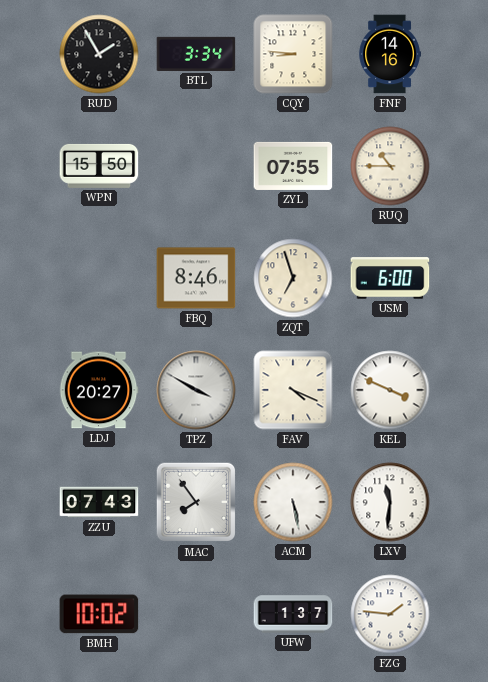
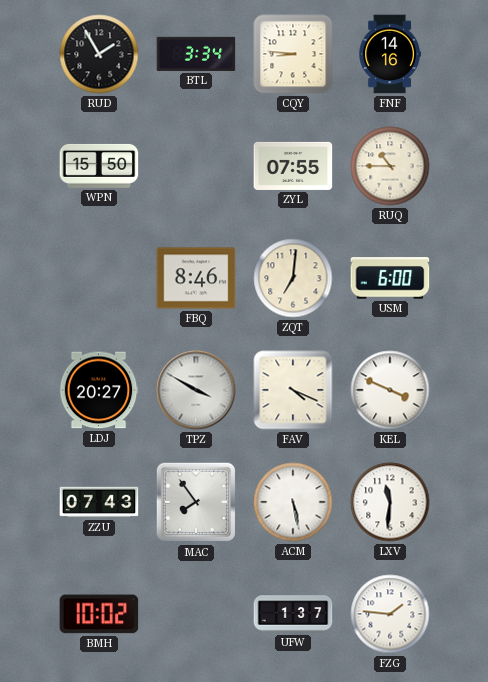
ZQT: 6:57 -> 7:01
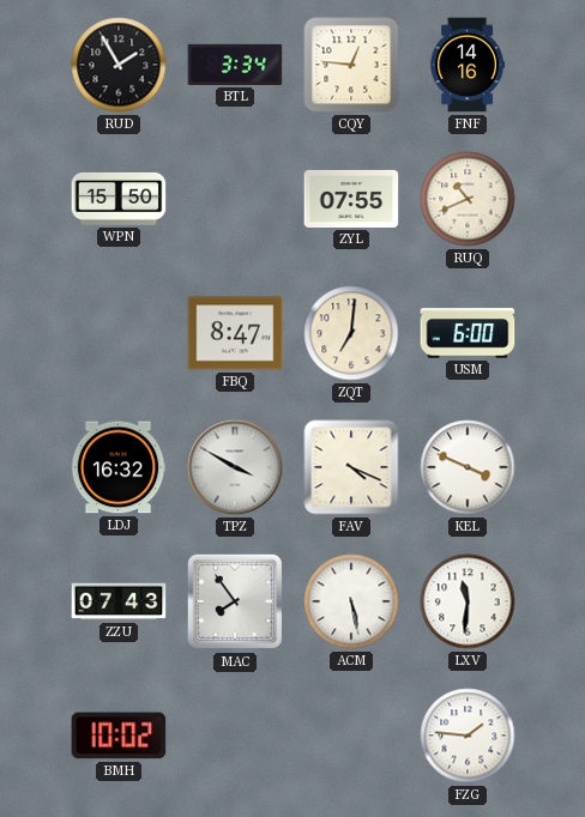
CQY: 8:46 -> 12:46
RUQ: 10:45 -> 10:41
FBQ: 8:46 -> 8:47
LDJ: 20:27 -> 16:32
UFW: 1:37 -> none
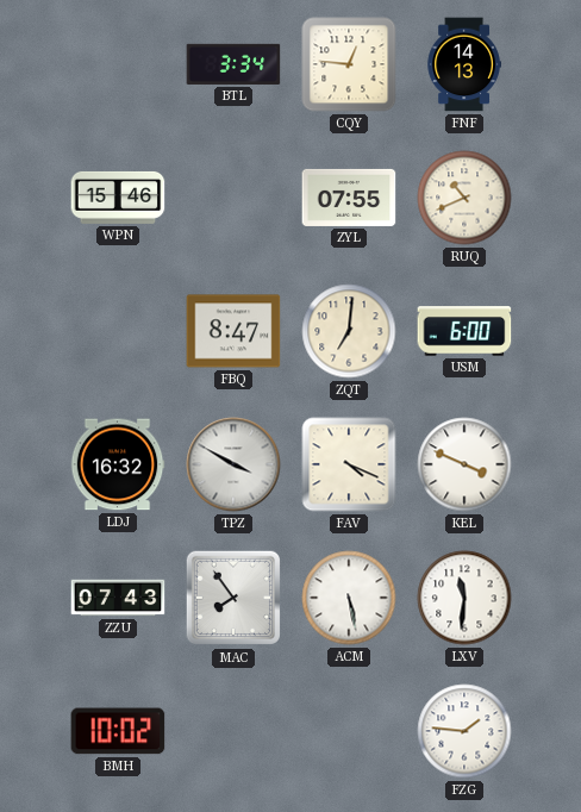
RUD: 1:55 -> none
FNF: 14:16 -> 14:13
WPN: 15:50 -> 15:46
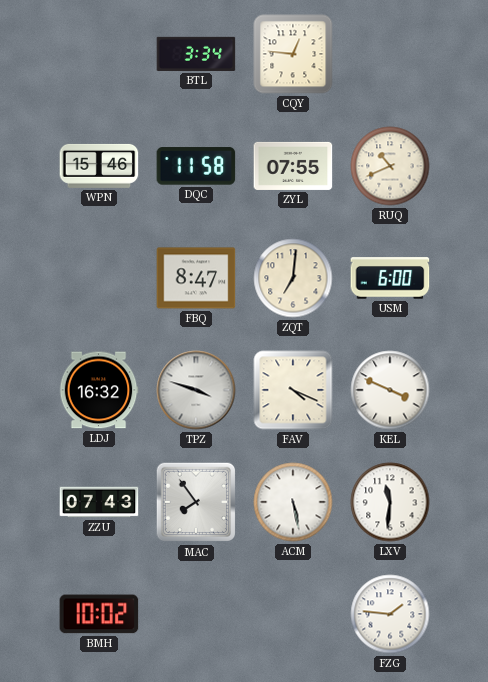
FNF: 14:13 -> none
DQC: none -> 11:58
TPZ: 3:50 -> 3:48
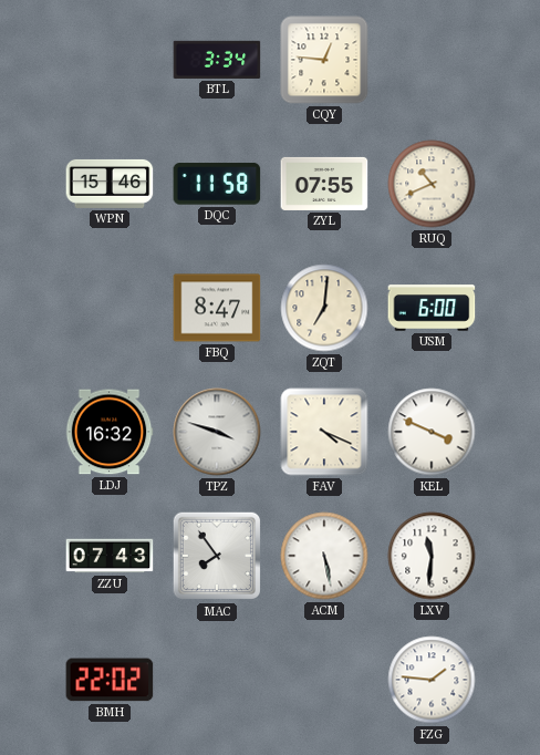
BMH: 10:02 -> 22:02
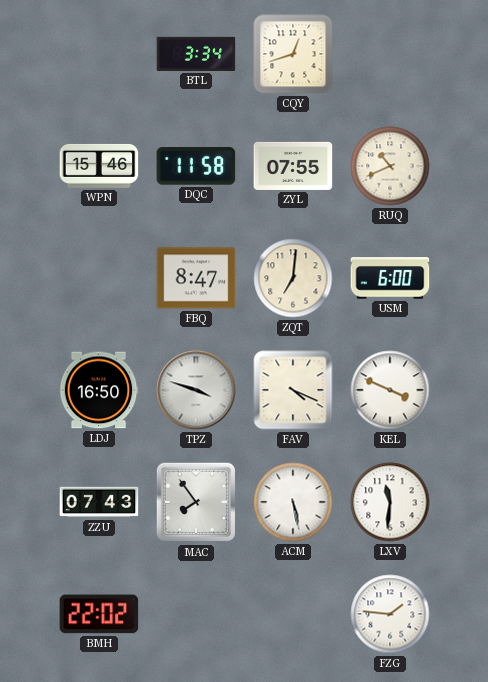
CQY: 12:46 -> 12:42
LDJ: 16:32 -> 16:50
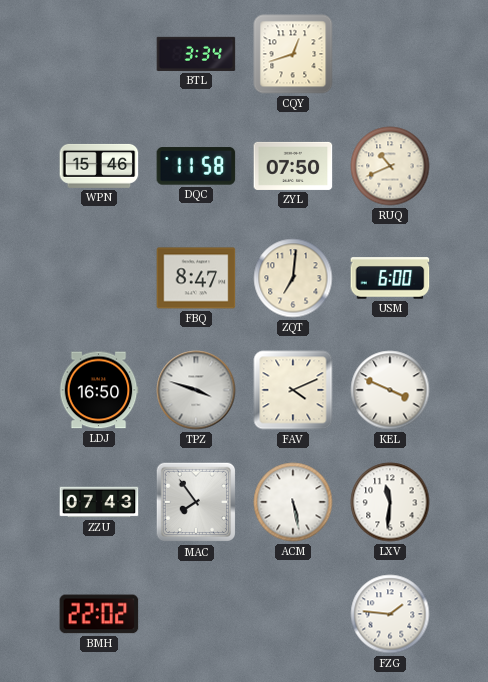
ZYL: 07:55 -> 07:50
FAV: 4:19 -> 4:11
